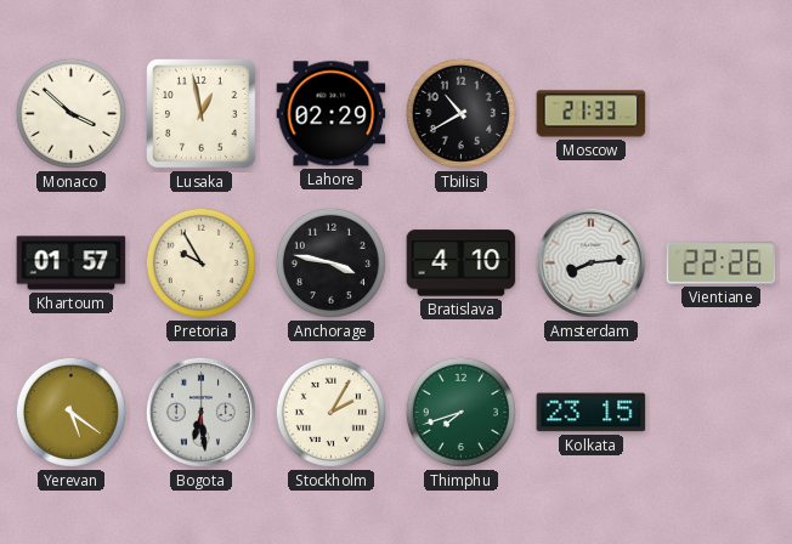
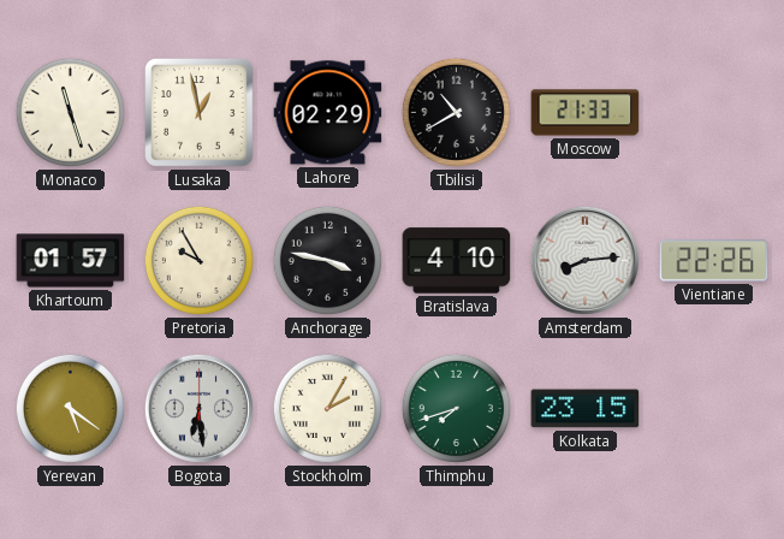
Monaco: 3:52 -> 11:27
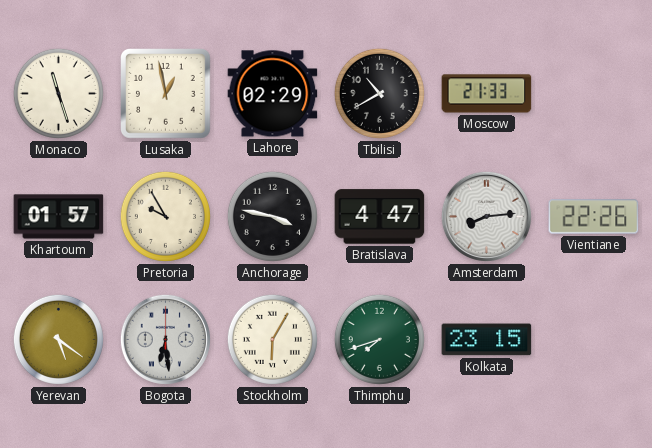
Bratislava: 4:10 -> 4:47
Stockholm: 2:05 -> 6:05
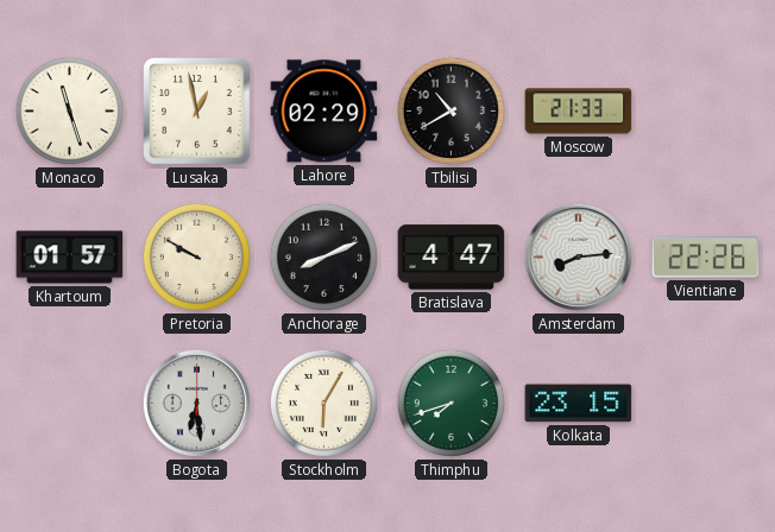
Pretoria: 9:55 -> 9:50
Anchorage: 3:47 -> 8:11
Yerevan: 5:21 -> none
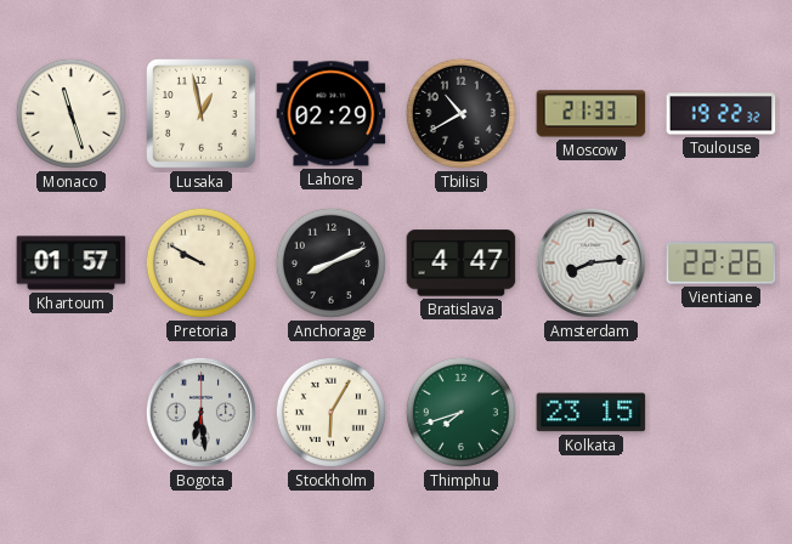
Toulouse: none -> 19:22
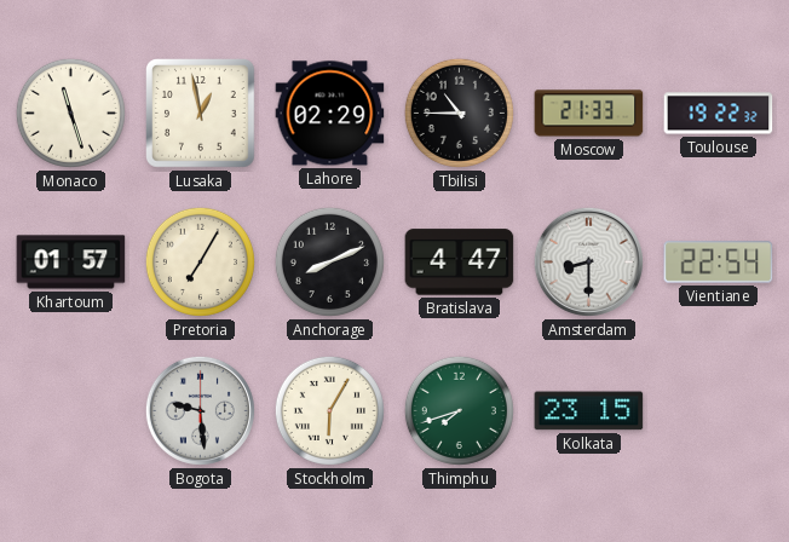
Tbilisi: 10:40 -> 10:45
Pretoria: 9:50 -> 7:05
Amsterdam: 8:14 -> 8:30
Vientiane: 22:26 -> 22:54
Bogota: 6:29 -> 9:29
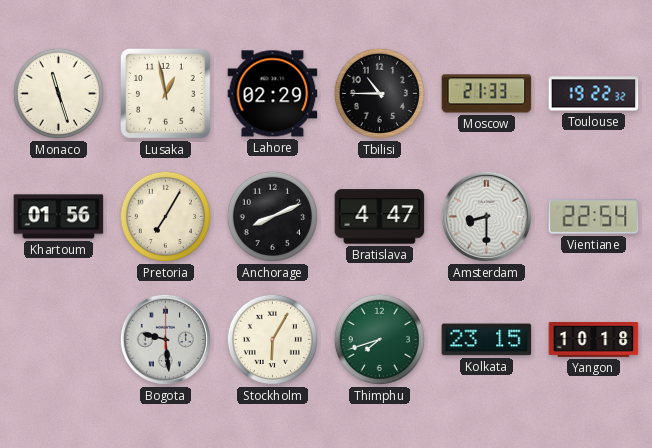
Khartoum: 01:57 -> 01:56
Yangon: none -> 10:18
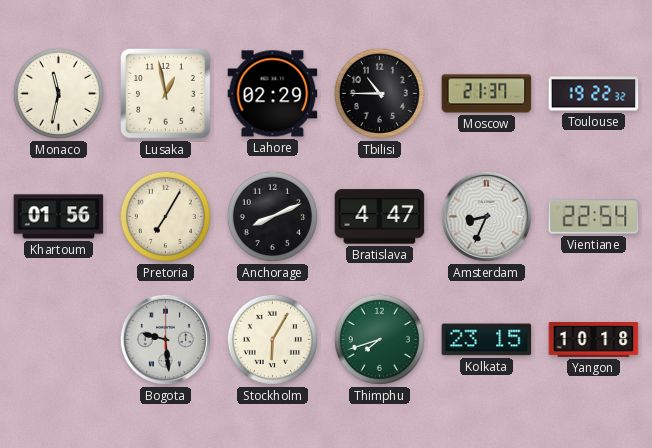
Monaco: 11:27 -> 11:32
Moscow: 21:33 -> 21:37
Amsterdam: 8:30 -> 8:34
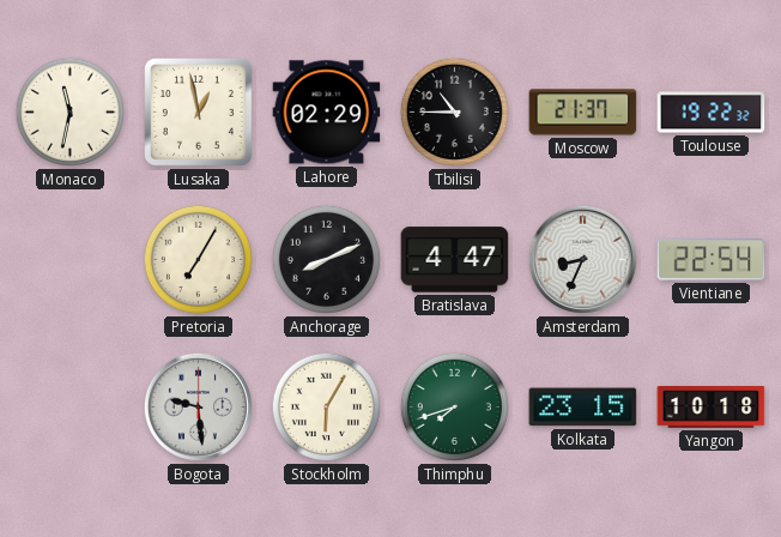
Khartoum: 01:56 -> none
